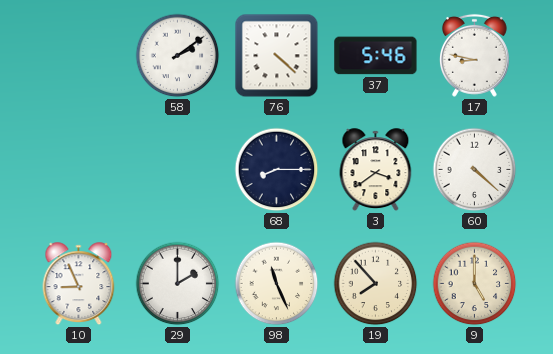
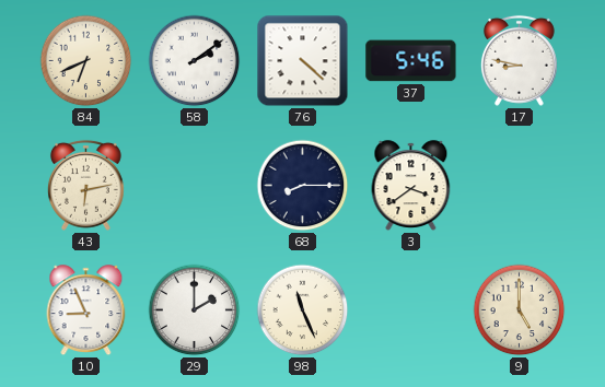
84: none -> 6:41
43: none -> 6:13
60: 4:22 -> none
19: 7:53 -> none
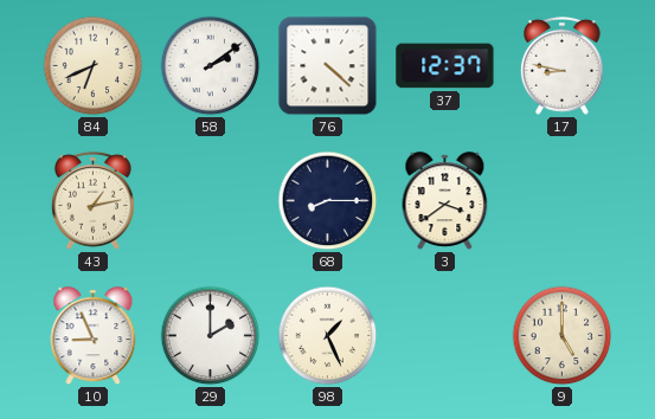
37: 5:46 -> 12:37
43: 6:13 -> 1:13
98: 11:26 -> 1:26
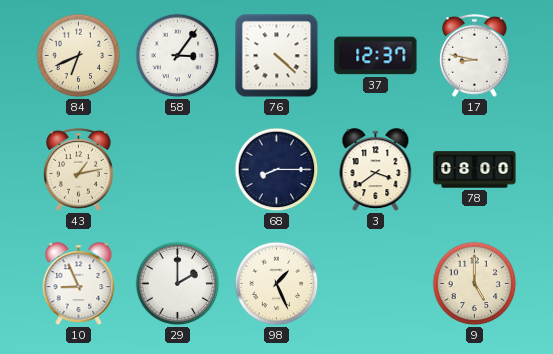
58: 2:09 -> 3:06
78: none -> 08:00
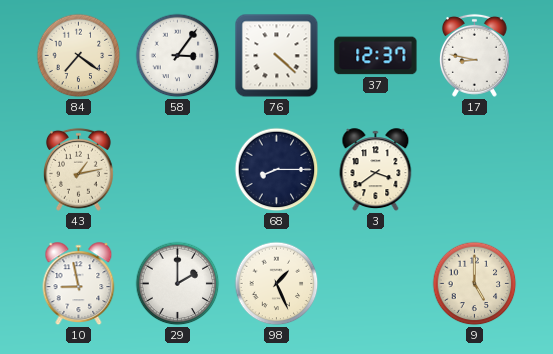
84: 6:41 -> 7:21
78: 08:00 -> none
10: 8:56 -> 8:58
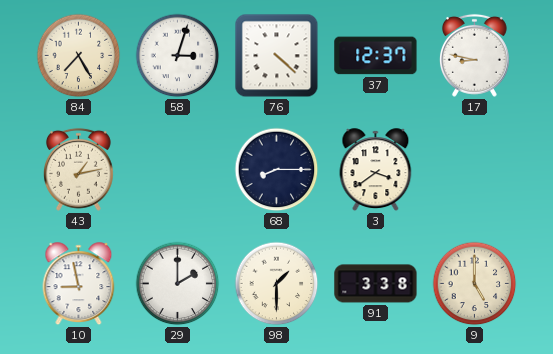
84: 7:21 -> 7:25
58: 3:06 -> 3:03
98: 1:26 -> 1:30
91: none -> 3:38
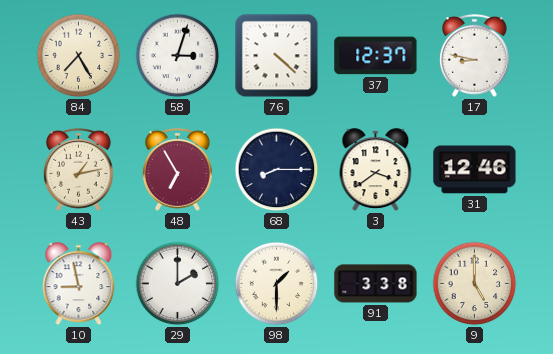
48: none -> 6:55
31: none -> 12:46
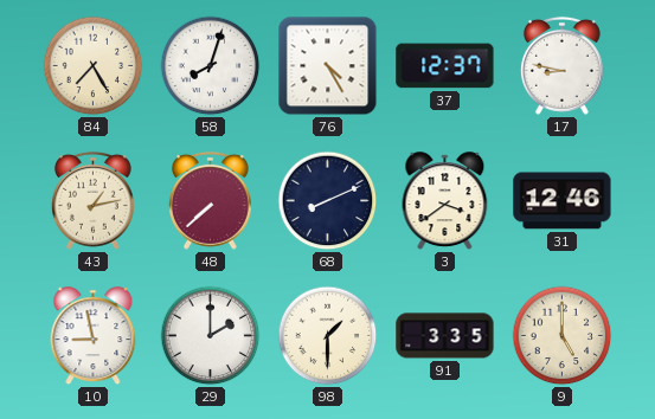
58: 3:03 -> 8:03
76: 4:22 -> 4:25
48: 6:55 -> 7:38
68: 8:15 -> 8:11
91: 3:38 -> 3:35
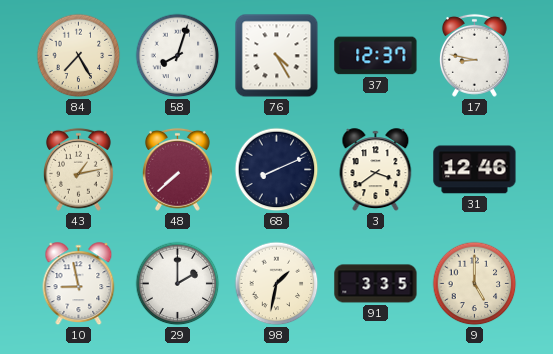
98: 1:30 -> 1:32
